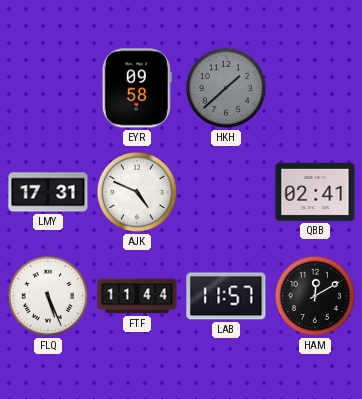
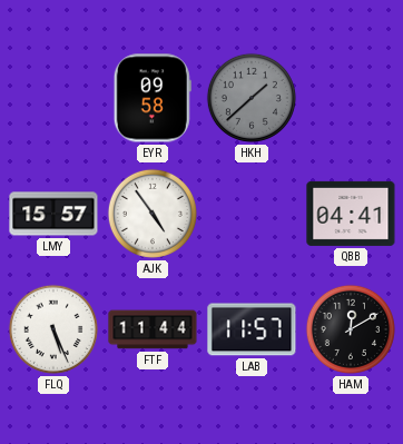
LMY: 17:31 -> 15:57
AJK: 4:49 -> 4:54
QBB: 02:41 -> 04:41
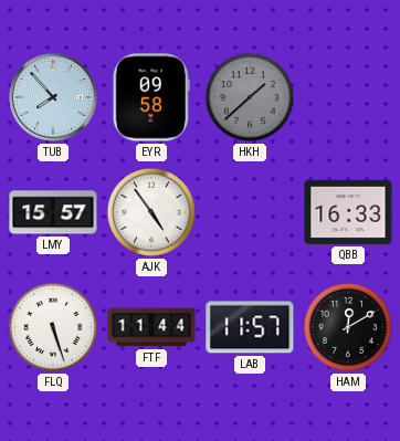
TUB: none -> 7:53
QBB: 04:41 -> 16:33
FLQ: 5:26 -> 5:27
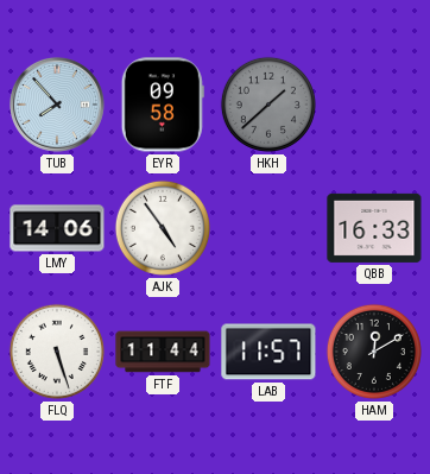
LMY: 15:57 -> 14:06
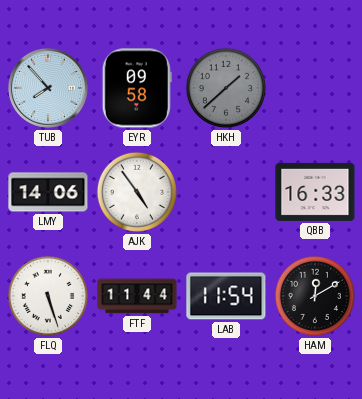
LAB: 11:57 -> 11:54
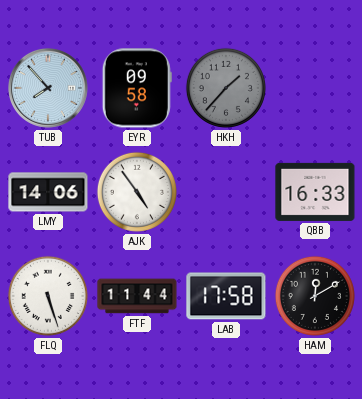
HKH: 1:38 -> 1:37
LAB: 11:54 -> 17:58
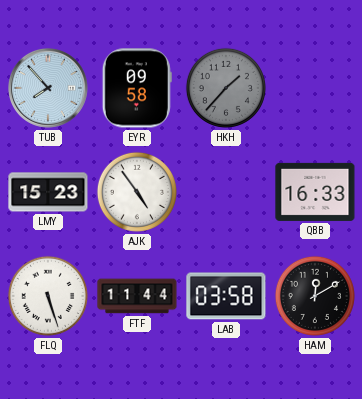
LMY: 14:06 -> 15:23
LAB: 17:58 -> 03:58
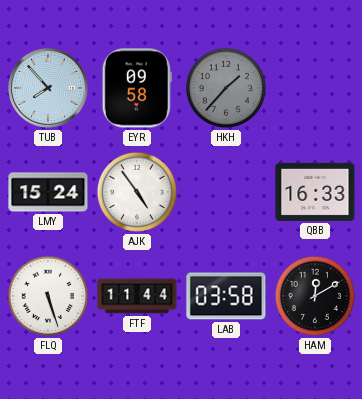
LMY: 15:23 -> 15:24
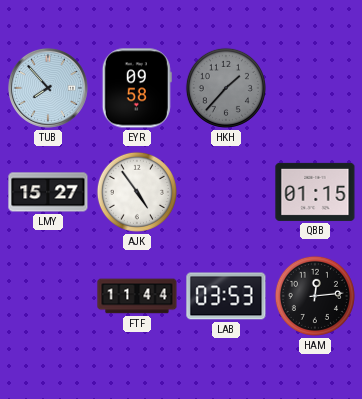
LMY: 15:24 -> 15:27
QBB: 16:33 -> 01:15
FLQ: 5:27 -> none
LAB: 03:58 -> 03:53
HAM: 12:10 -> 12:14
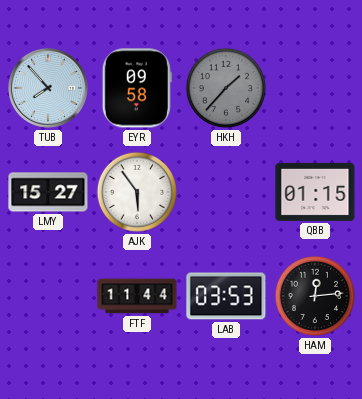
AJK: 4:54 -> 5:54
